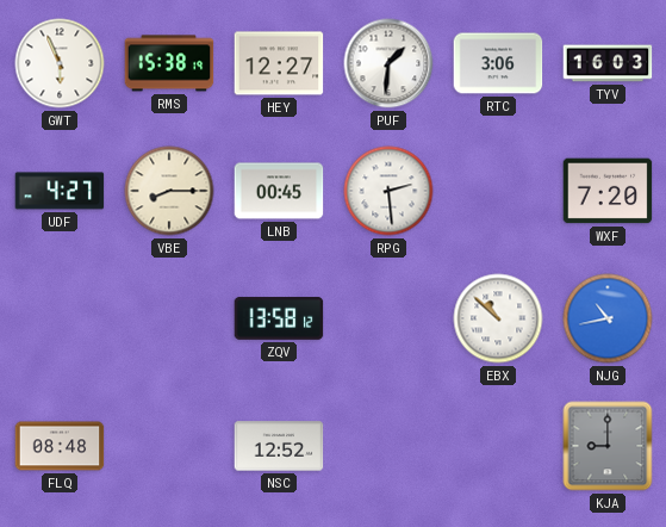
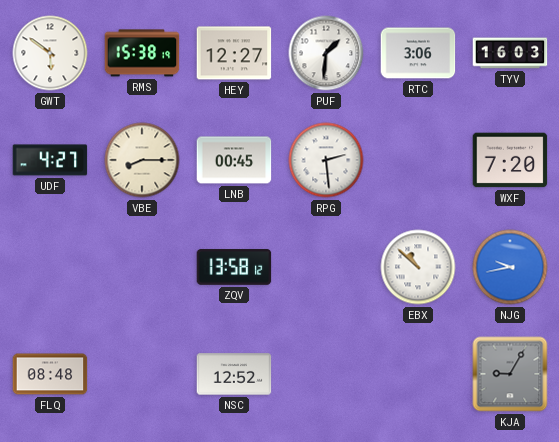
GWT: 5:56 -> 5:51
NJG: 10:43 -> 9:43
KJA: 9:00 -> 9:05
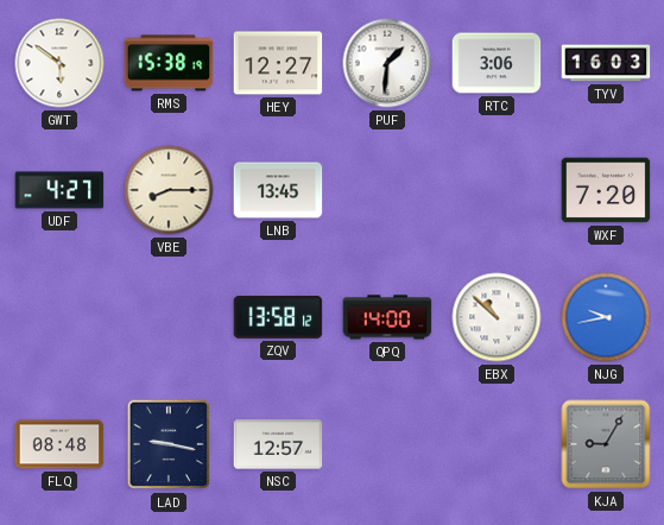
LNB: 00:45 -> 13:45
RPG: 2:29 -> none
QPQ: none -> 14:00
LAD: none -> 9:17
NSC: 12:52 -> 12:57
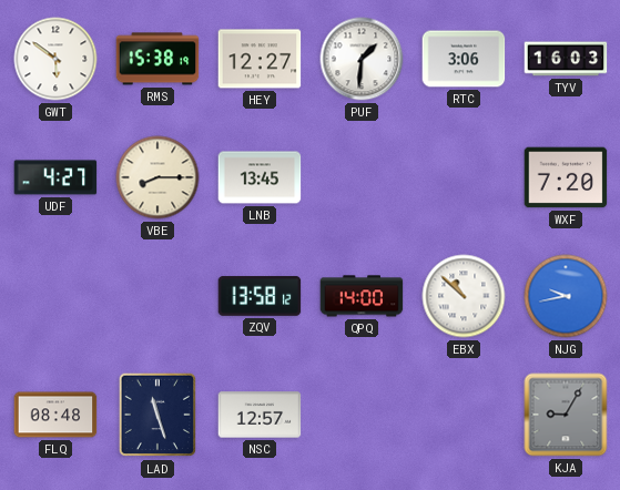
LAD: 9:17 -> 11:27
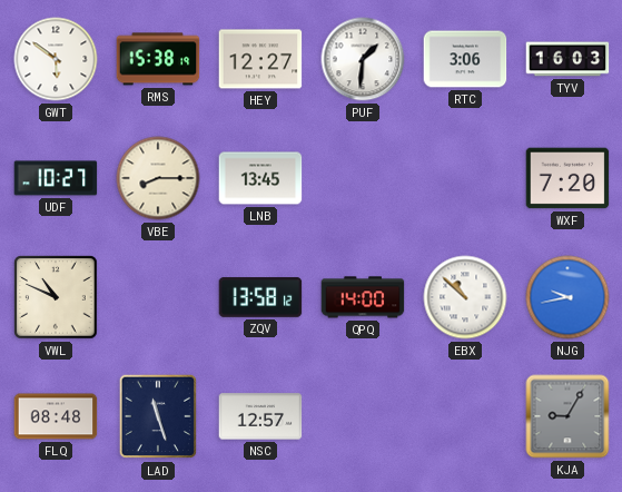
UDF: 4:27 -> 10:27
VWL: none -> 10:49
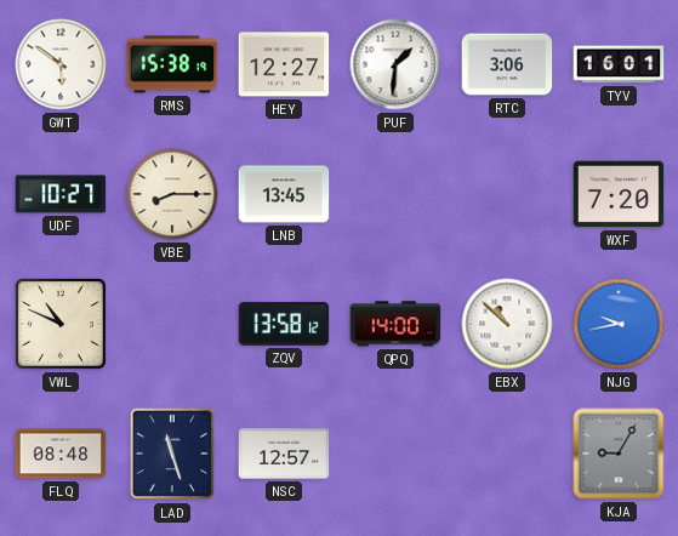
TYV: 16:03 -> 16:01
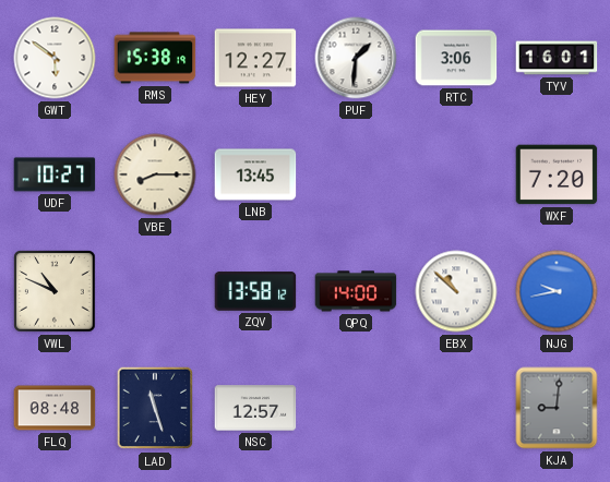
KJA: 9:05 -> 9:01
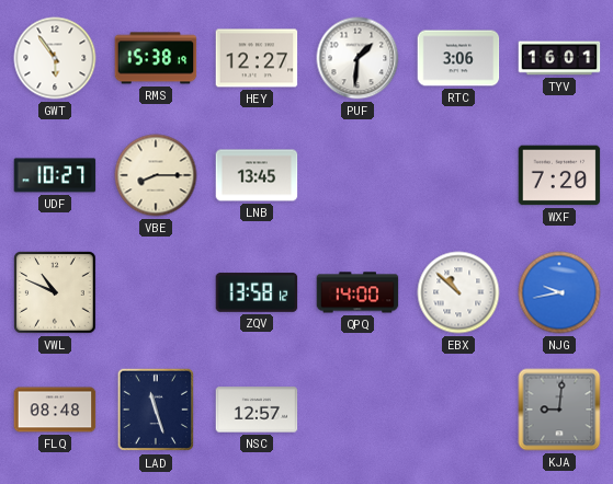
GWT: 5:51 -> 5:54
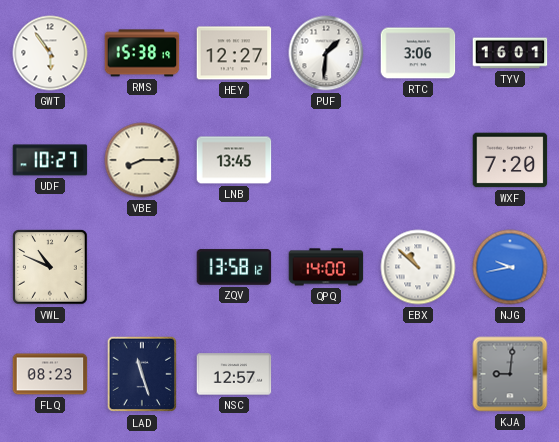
FLQ: 08:48 -> 08:23
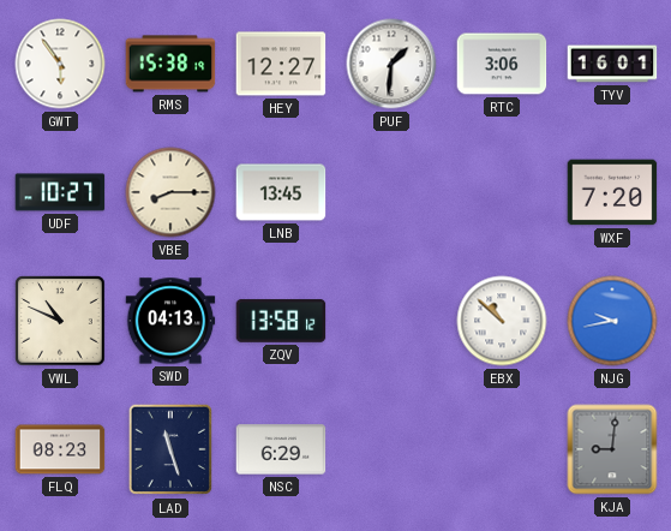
SWD: none -> 04:13
QPQ: 14:00 -> none
NSC: 12:57 -> 6:29
